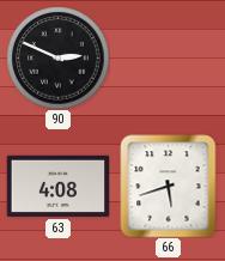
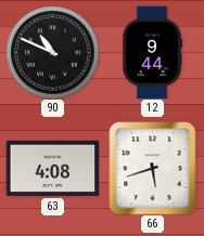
90: 2:49 -> 10:49
12: none -> 9:44
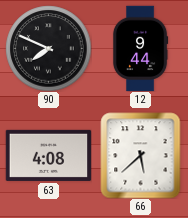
90: 10:49 -> 7:49
66: 5:42 -> 5:38
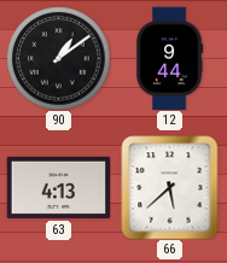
90: 7:49 -> 1:09
63: 4:08 -> 4:13
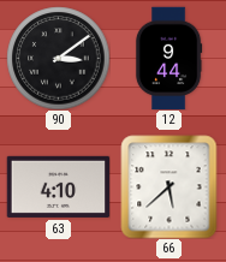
90: 1:09 -> 3:09
63: 4:13 -> 4:10
